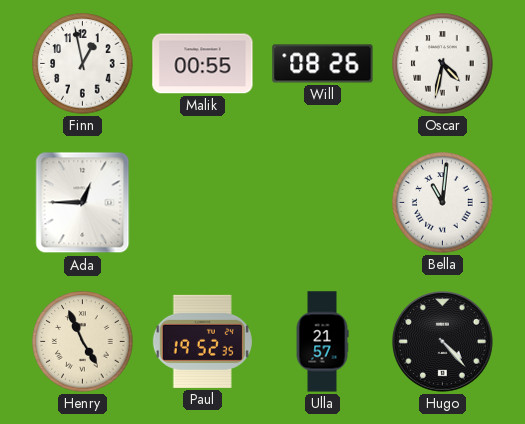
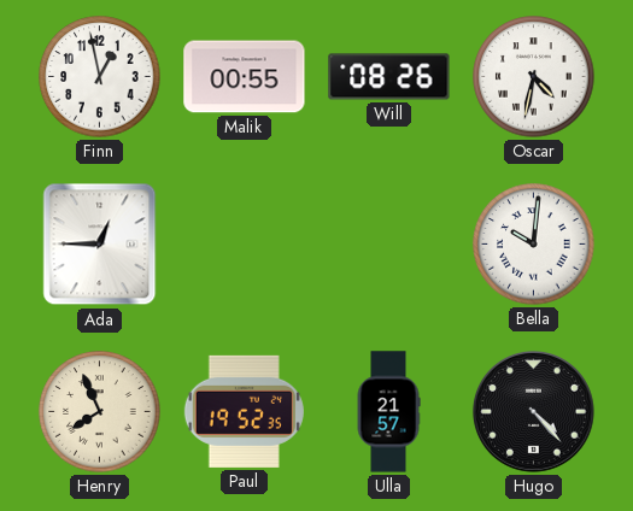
Bella: 11:01 -> 10:01
Henry: 4:56 -> 7:56
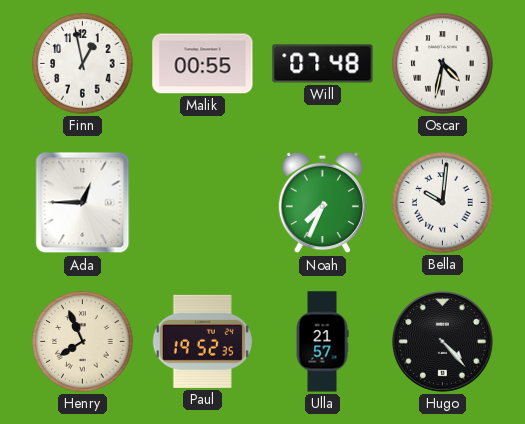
Will: 08:26 -> 07:48
Noah: none -> 7:34
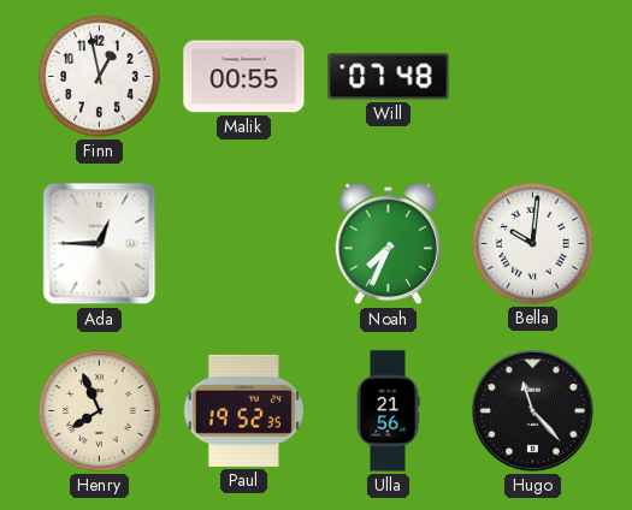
Oscar: 4:32 -> none
Ulla: 21:57 -> 21:56
Hugo: 4:23 -> 11:23
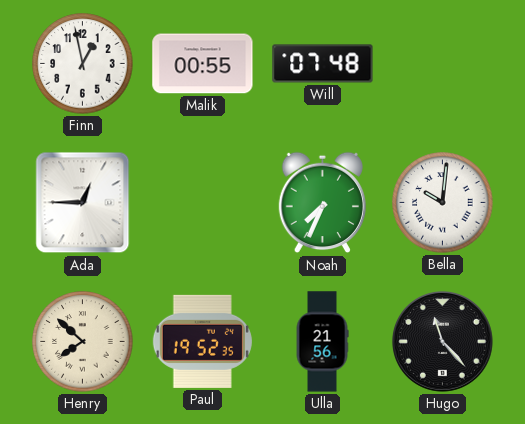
Henry: 7:56 -> 7:52
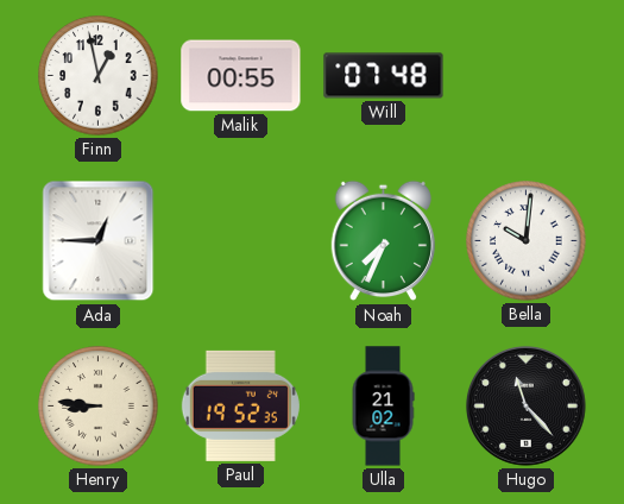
Henry: 7:52 -> 8:46
Ulla: 21:56 -> 21:02
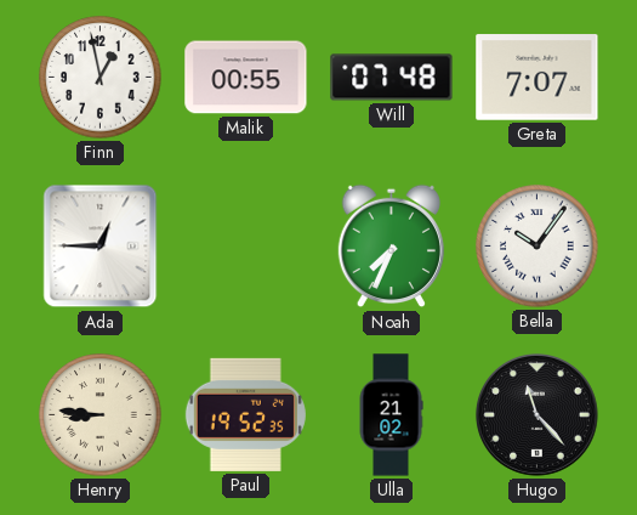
Greta: none -> 7:07
Bella: 10:01 -> 10:06
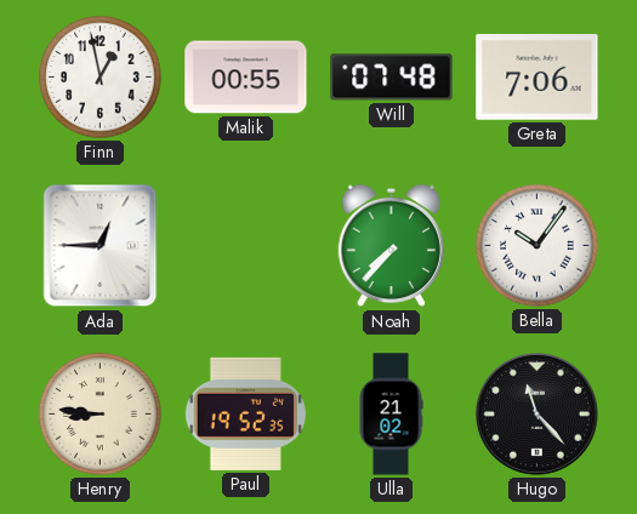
Greta: 7:07 -> 7:06
Noah: 7:34 -> 7:37
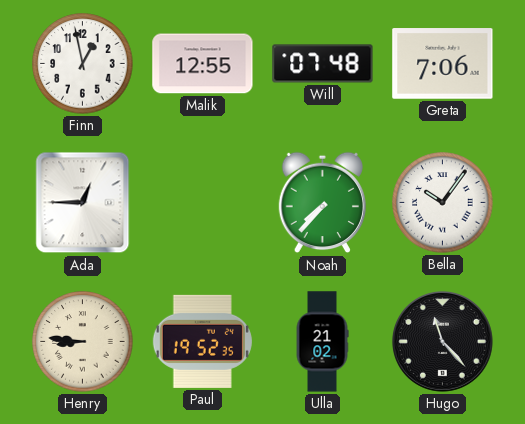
Malik: 00:55 -> 12:55
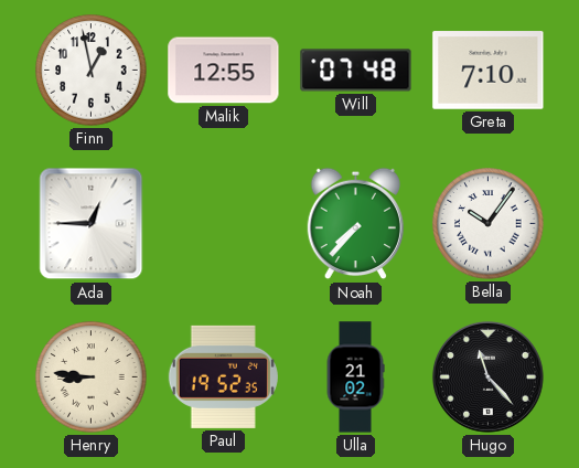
Greta: 7:06 -> 7:10
